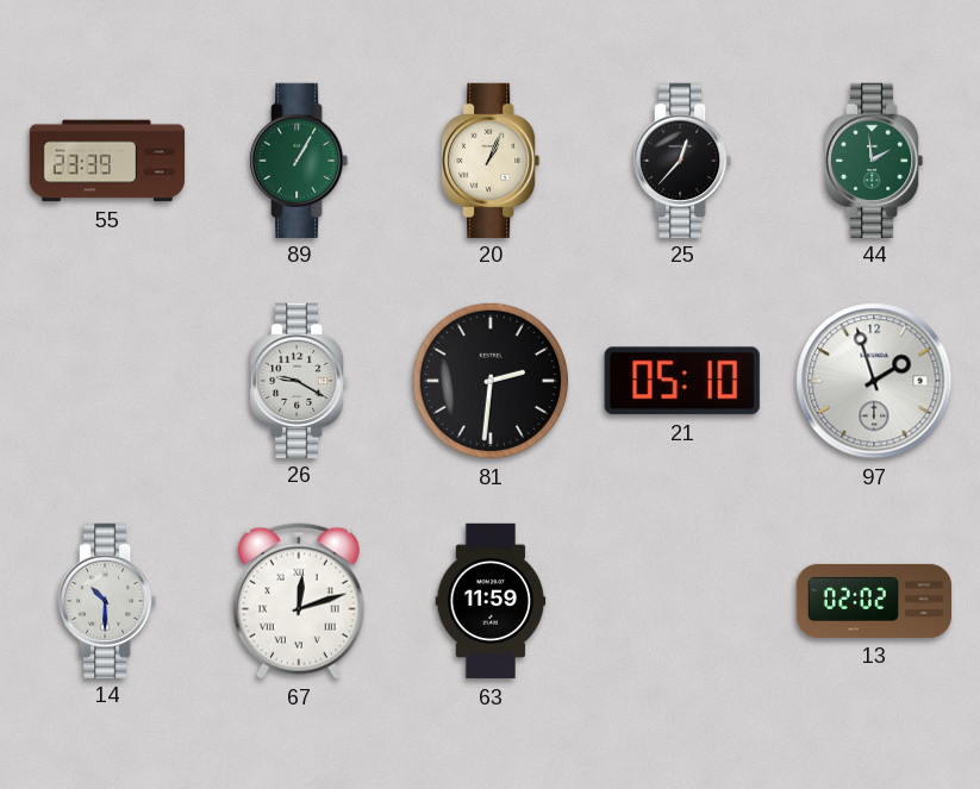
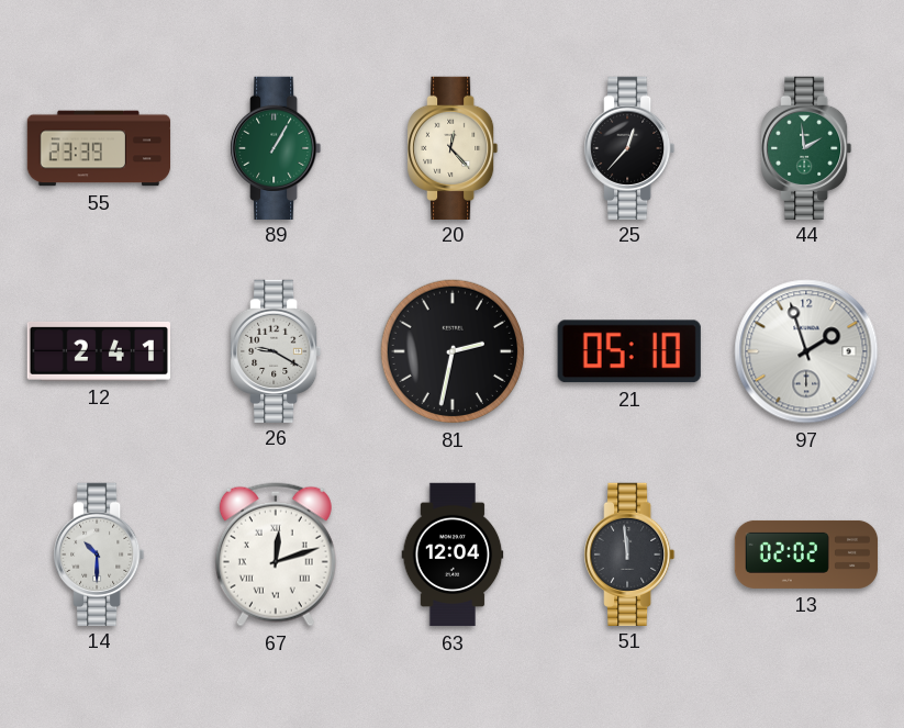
20: 1:04 -> 12:23
12: none -> 2:41
81: 2:31 -> 2:32
63: 11:59 -> 12:04
51: none -> 11:59
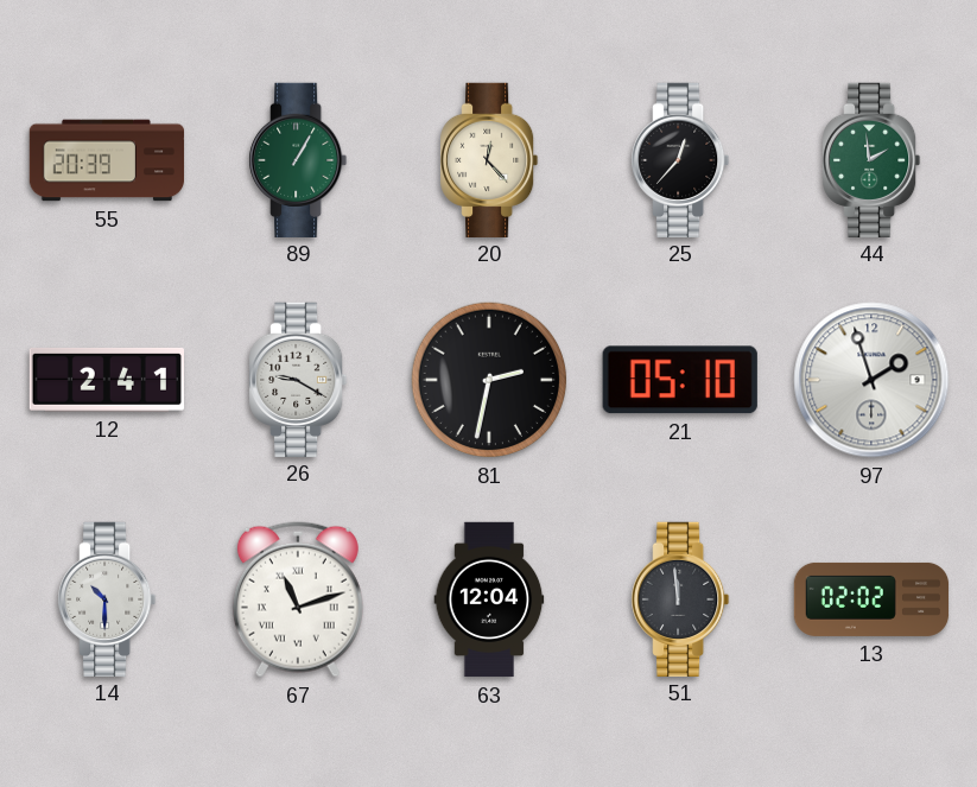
55: 23:39 -> 20:39
67: 12:12 -> 11:12
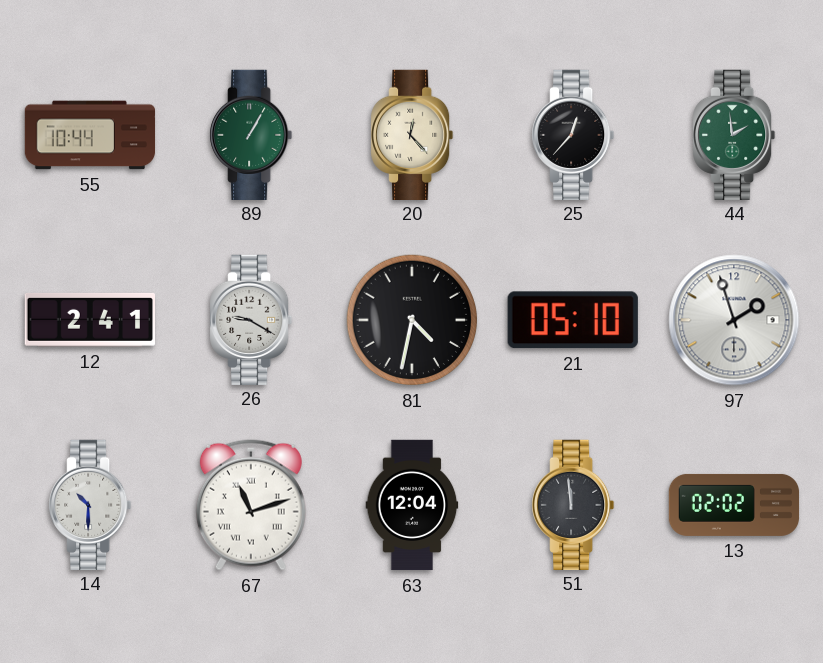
55: 20:39 -> 10:44
81: 2:32 -> 4:32
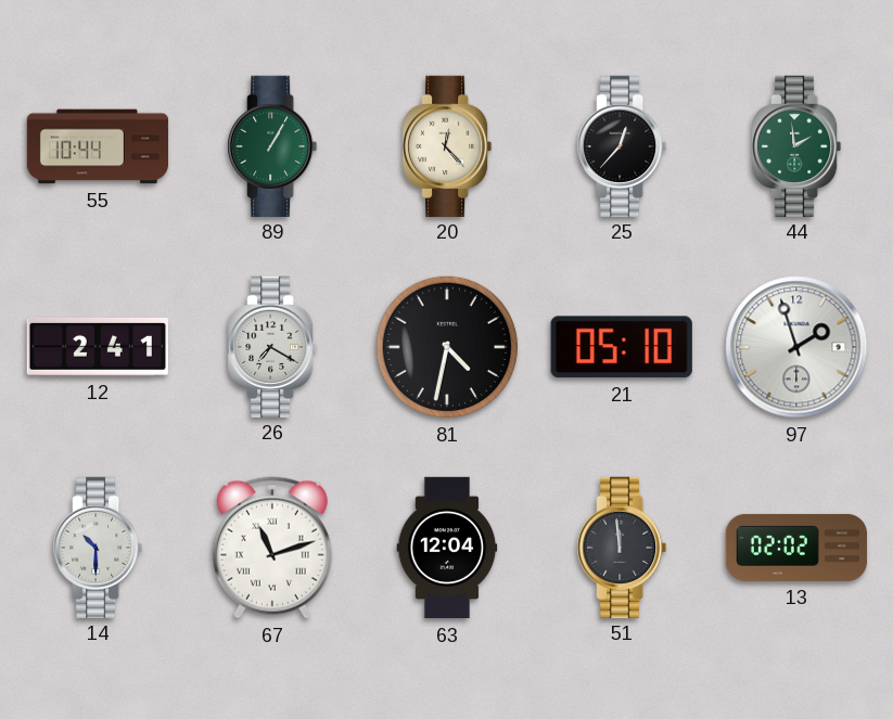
26: 9:20 -> 7:20
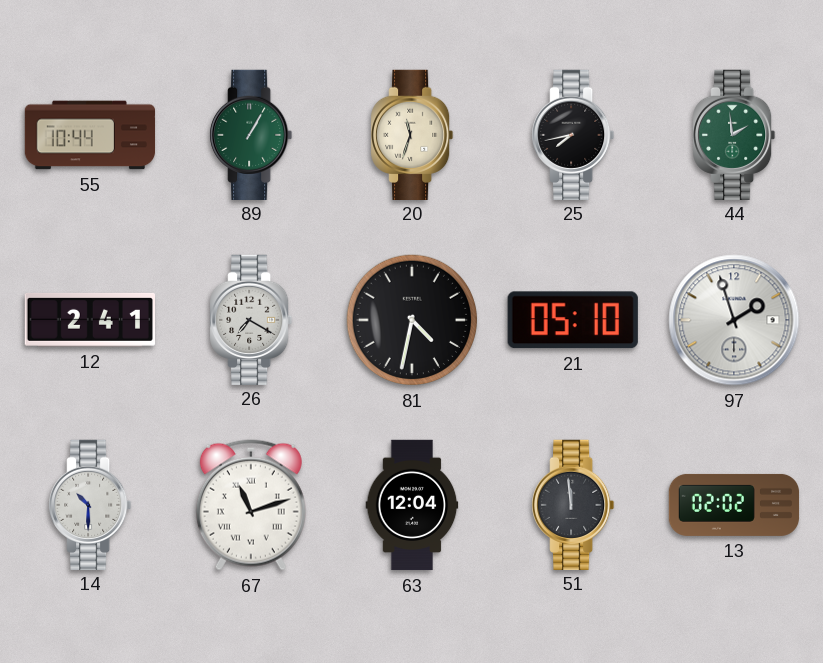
20: 12:23 -> 11:33
25: 12:37 -> 7:43
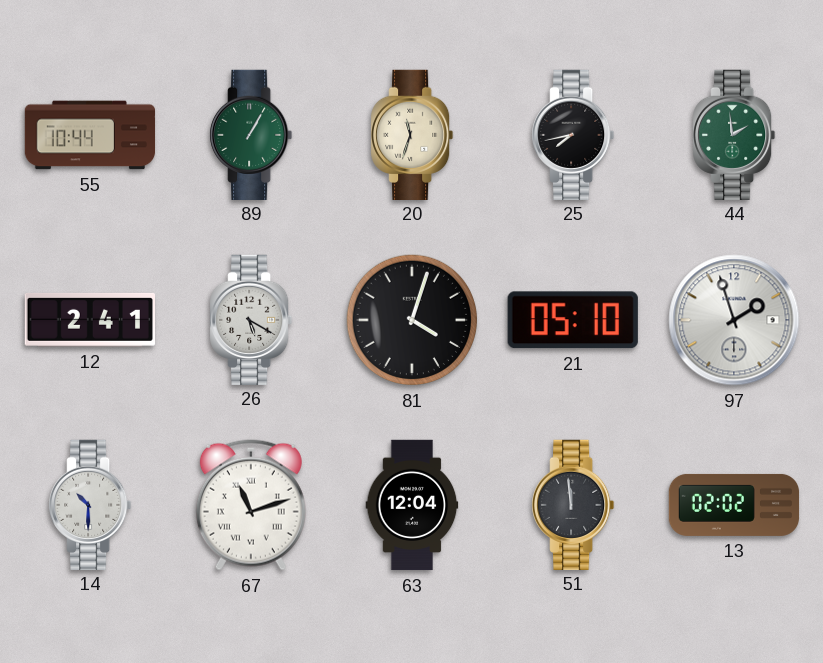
26: 7:20 -> 5:20
81: 4:32 -> 4:03
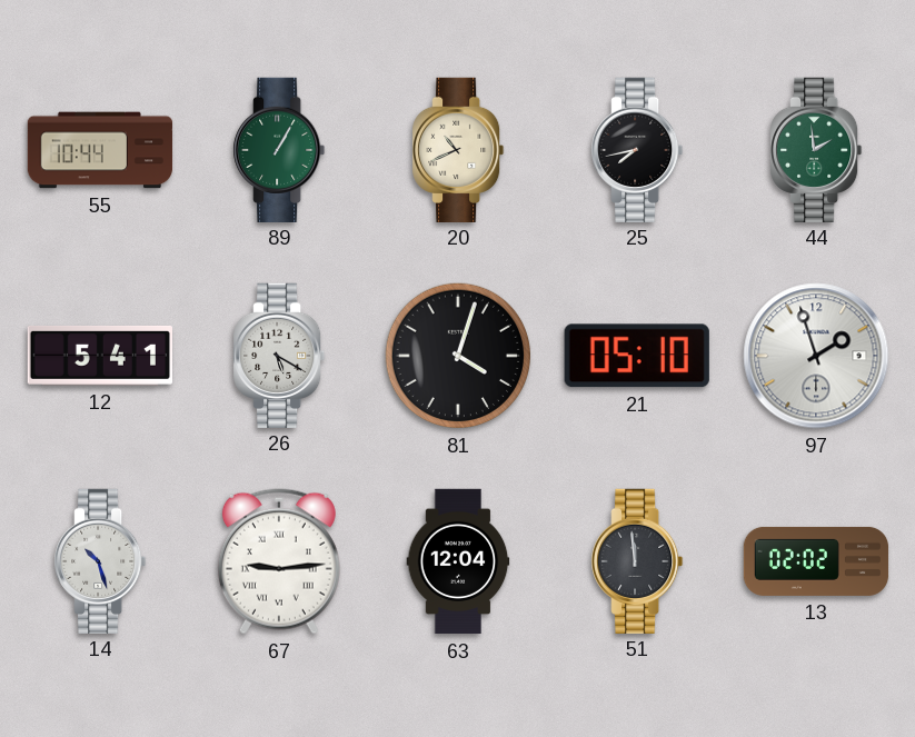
20: 11:33 -> 10:41
12: 2:41 -> 5:41
14: 10:30 -> 10:27
67: 11:12 -> 9:14
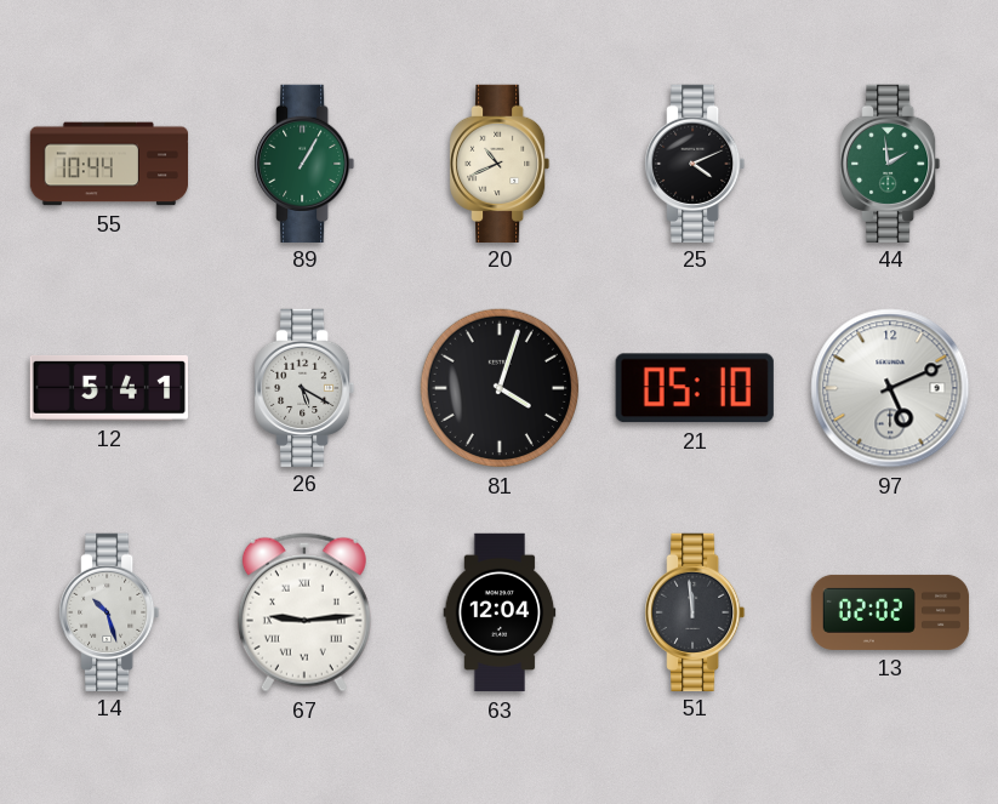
25: 7:43 -> 4:11
97: 1:57 -> 5:11
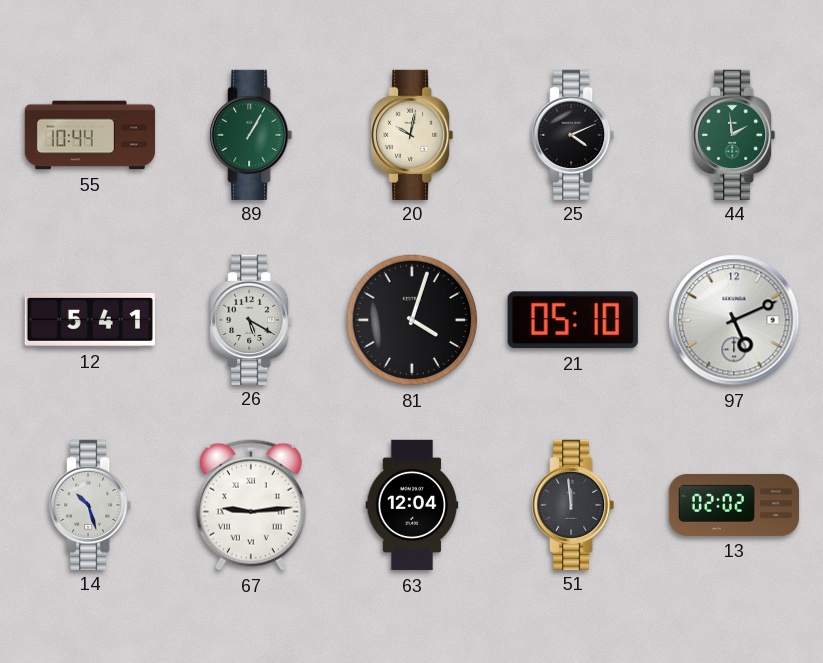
20: 10:41 -> 10:02
